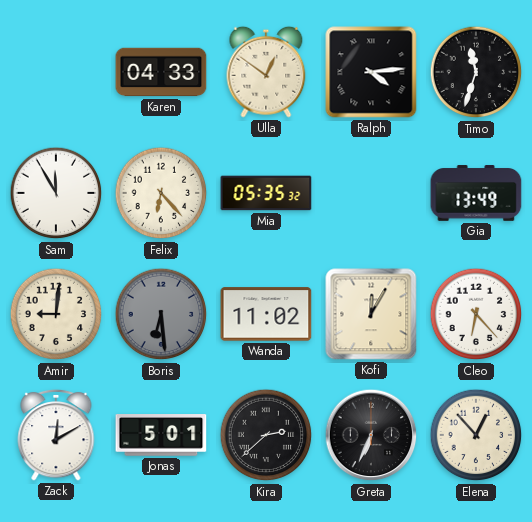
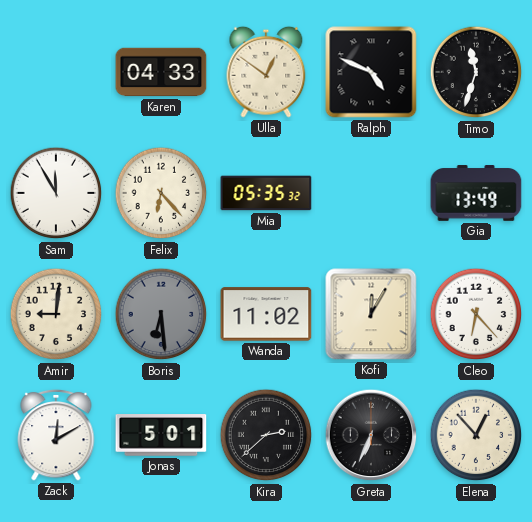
Ralph: 4:14 -> 4:49
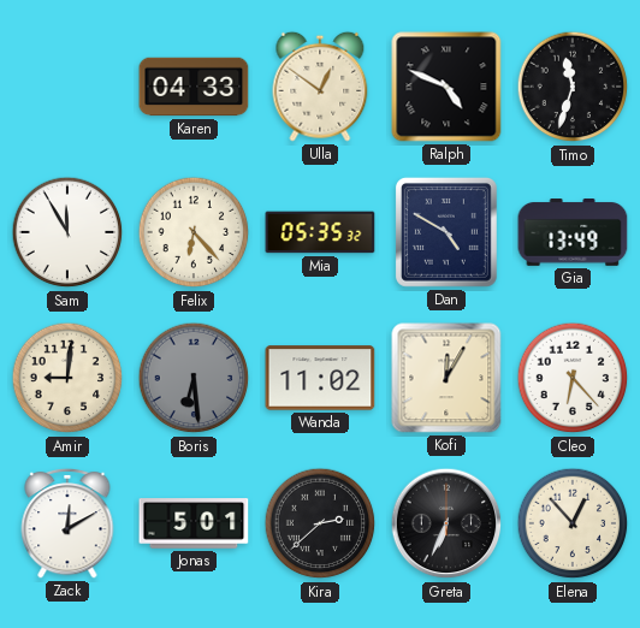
Dan: none -> 4:50
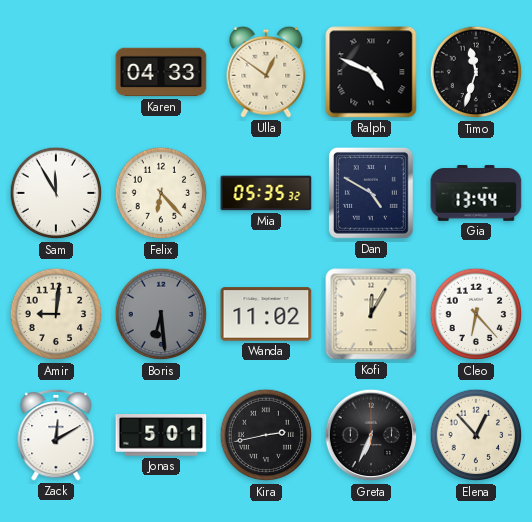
Gia: 13:49 -> 13:44
Kira: 2:38 -> 2:43
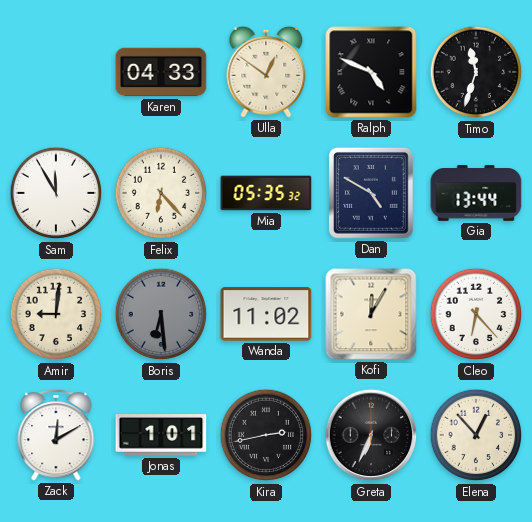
Jonas: 5:01 -> 1:01
